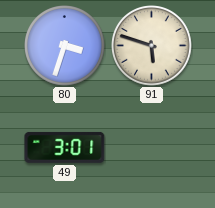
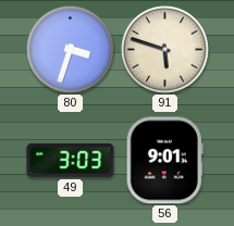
49: 3:01 -> 3:03
56: none -> 9:01
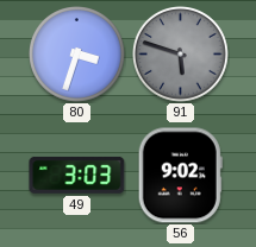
91 dial: cream -> grey
56: 9:01 -> 9:02
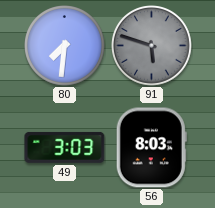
80: 3:33 -> 7:31
56: 9:02 -> 8:03
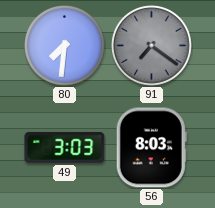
91: 5:48 -> 7:21
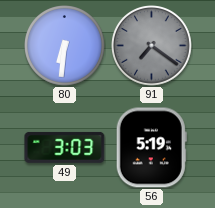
80: 7:31 -> 6:31
56: 8:03 -> 5:19
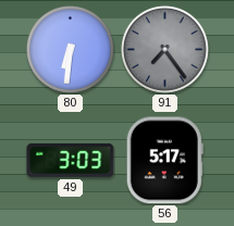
91: 7:21 -> 7:24
56: 5:19 -> 5:17
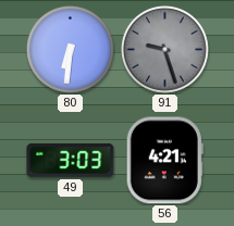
91: 7:24 -> 9:27
56: 5:17 -> 4:21
